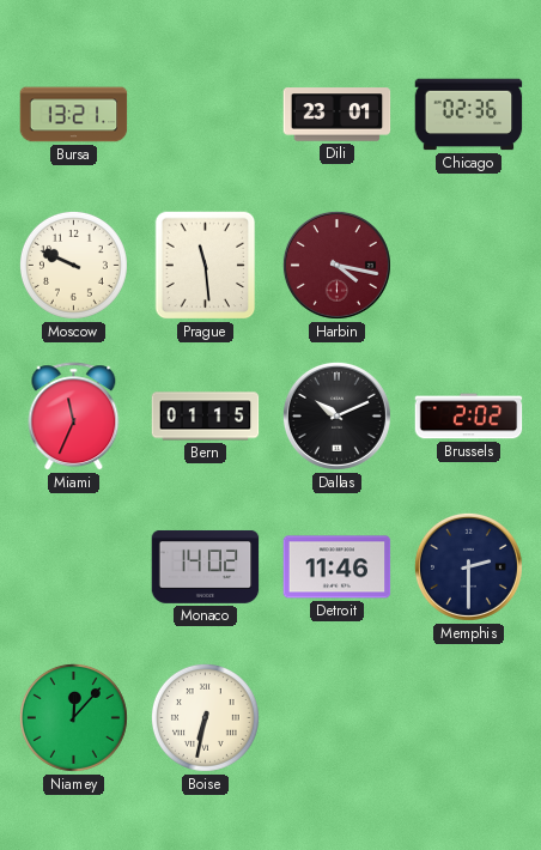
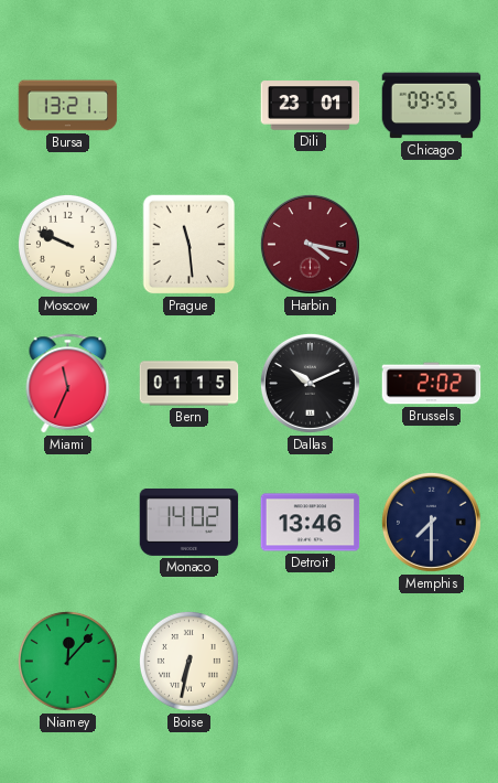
Chicago: 02:36 -> 09:55
Detroit: 11:46 -> 13:46
Memphis: 2:30 -> 7:30
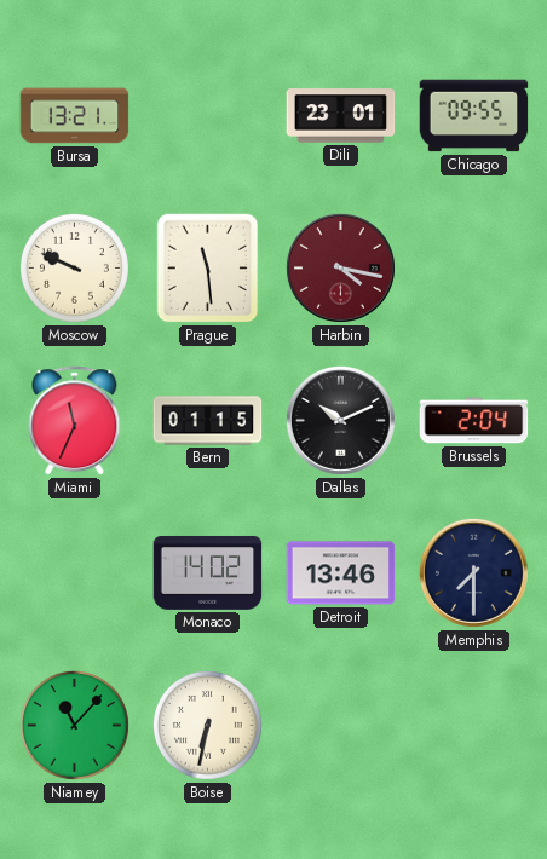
Brussels: 2:02 -> 2:04
Niamey: 12:07 -> 11:07
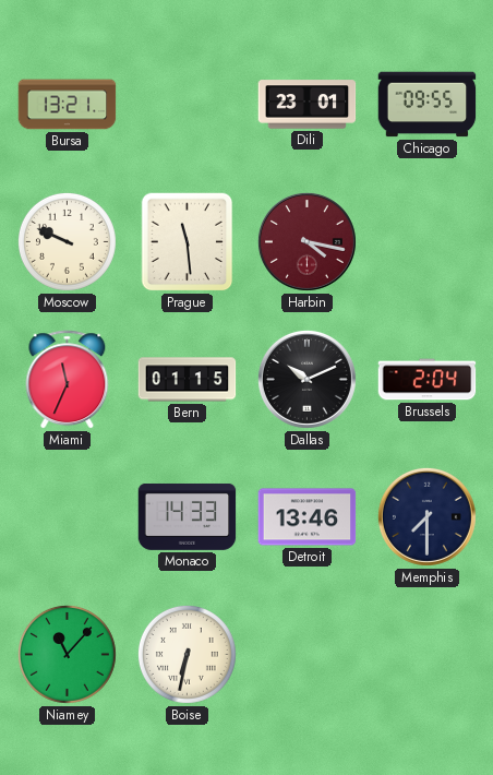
Monaco: 14:02 -> 14:33
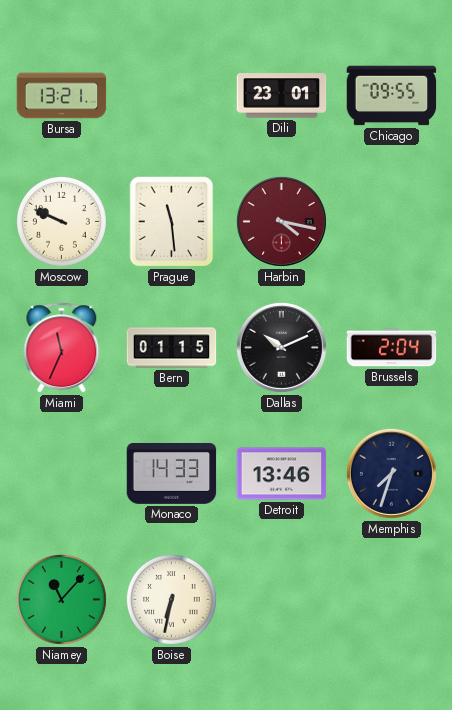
Memphis: 7:30 -> 7:33
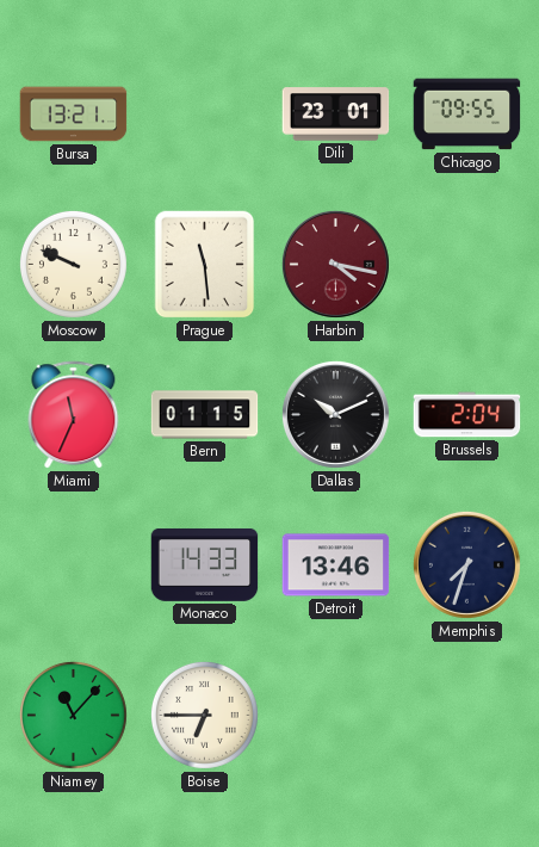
Boise: 6:32 -> 6:45
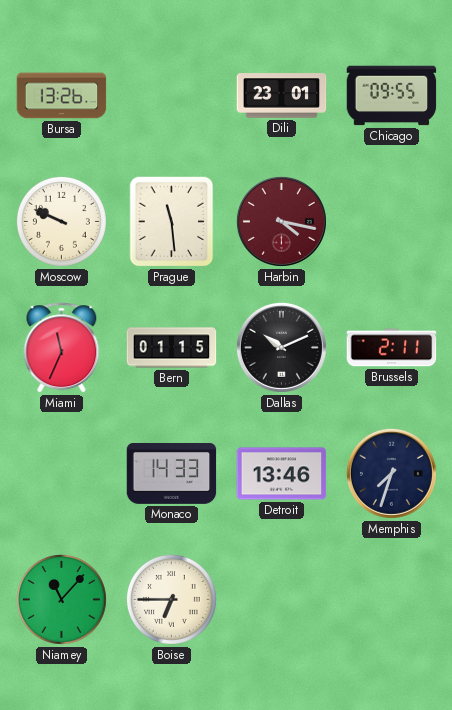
Bursa: 13:21 -> 13:26
Brussels: 2:04 -> 2:11
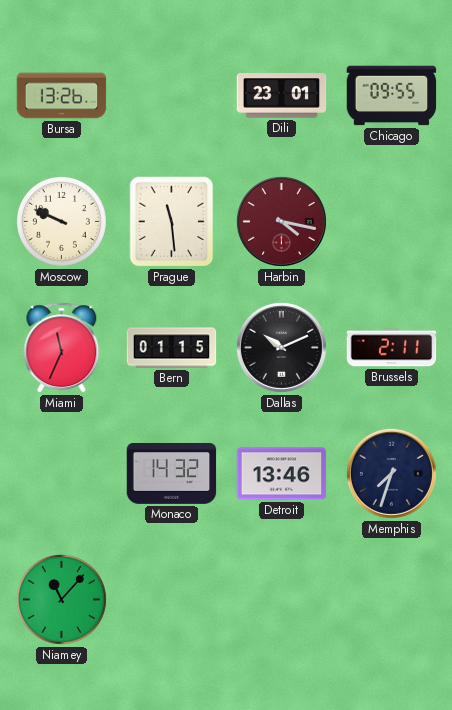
Monaco: 14:33 -> 14:32
Boise: 6:45 -> none
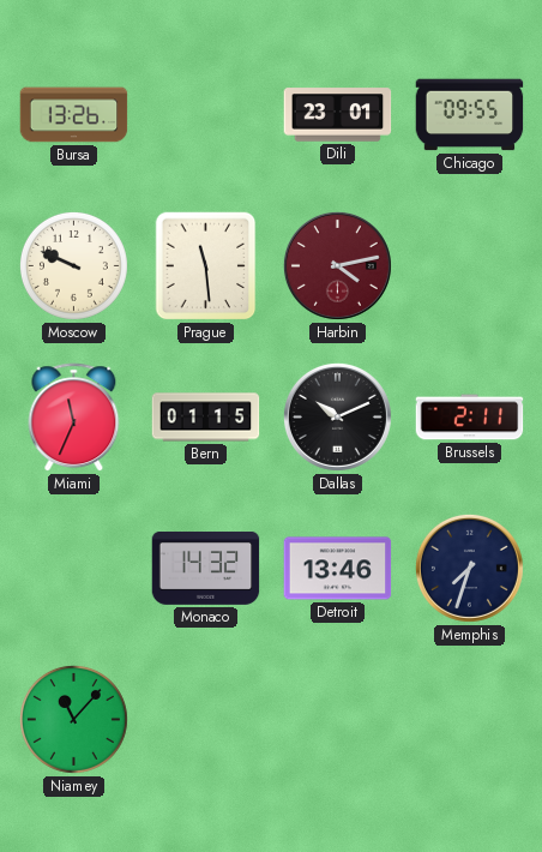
Harbin: 4:17 -> 4:13
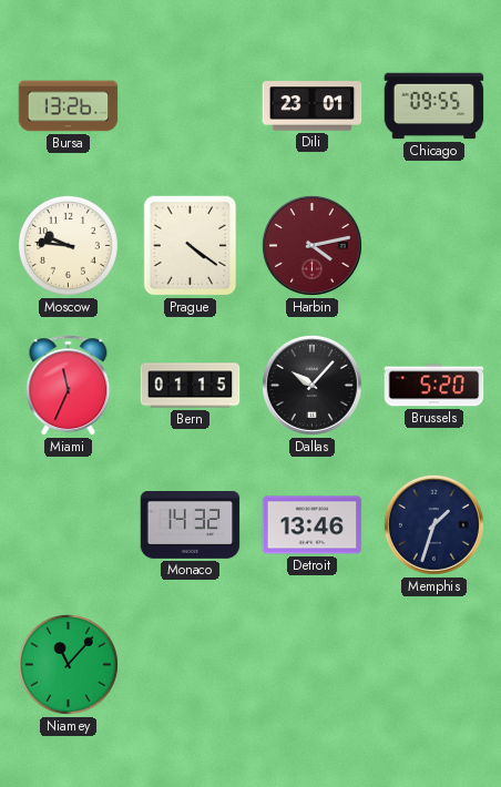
Moscow: 9:49 -> 9:46
Prague: 11:29 -> 4:21
Dallas: 10:11 -> 10:07
Brussels: 2:11 -> 5:20
Memphis: 7:33 -> 1:33
